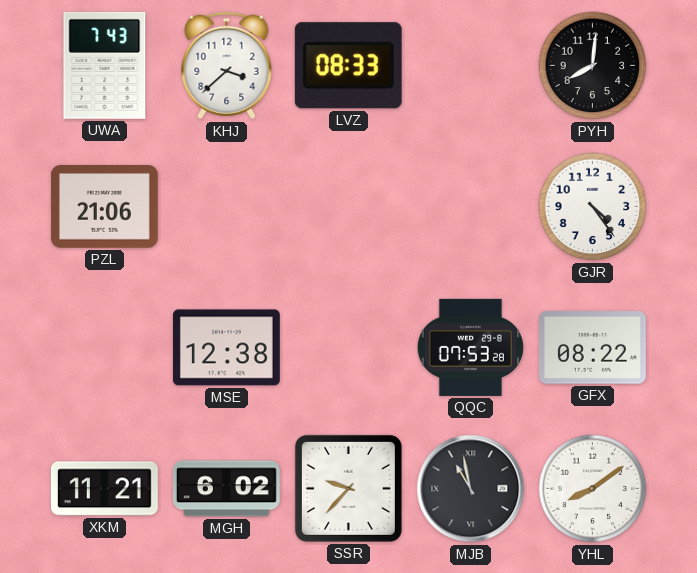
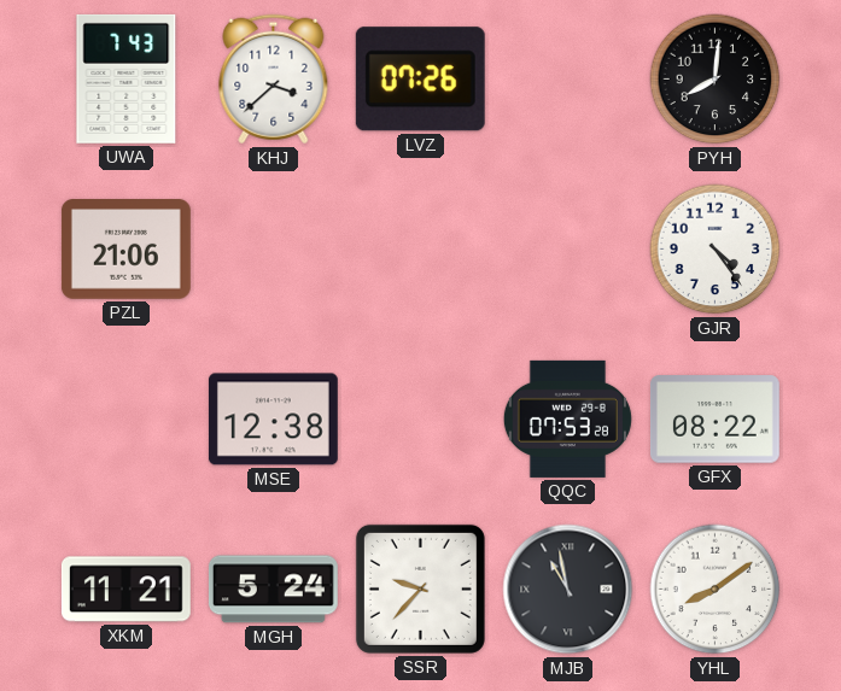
LVZ: 08:33 -> 07:26
MGH: 6:02 -> 5:24
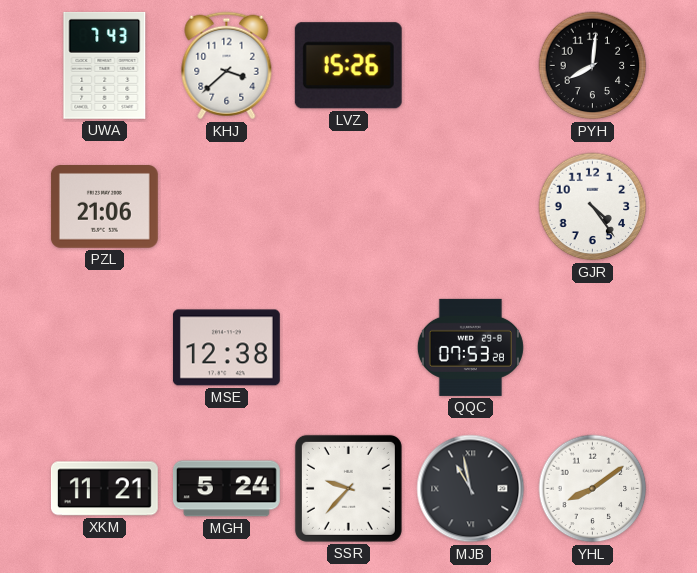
LVZ: 07:26 -> 15:26
GFX: 08:22 -> none
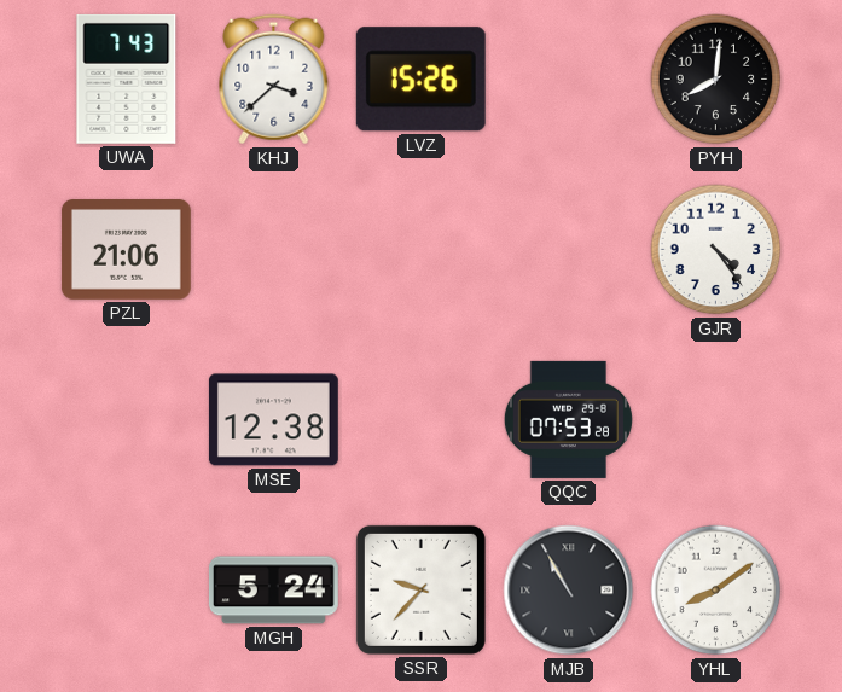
XKM: 11:21 -> none
MJB: 10:58 -> 10:55
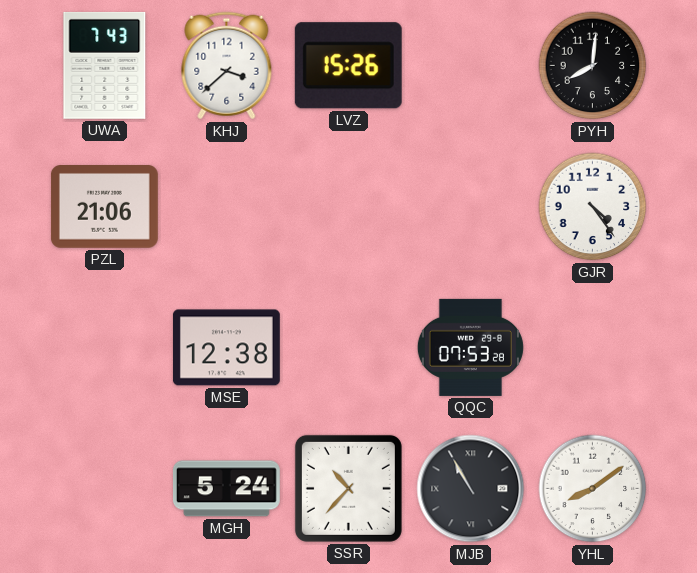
SSR: 9:37 -> 10:37
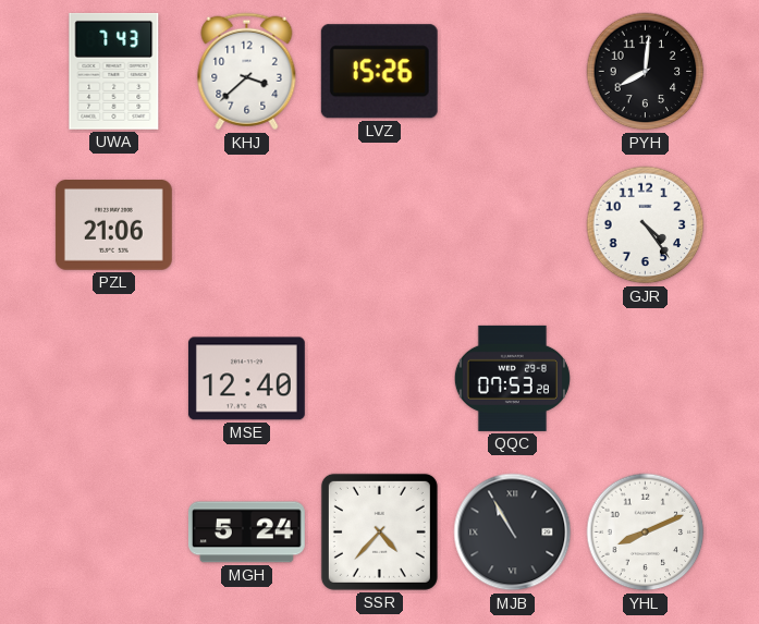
MSE: 12:38 -> 12:40
SSR: 10:37 -> 4:37
YHL: 8:09 -> 8:11
